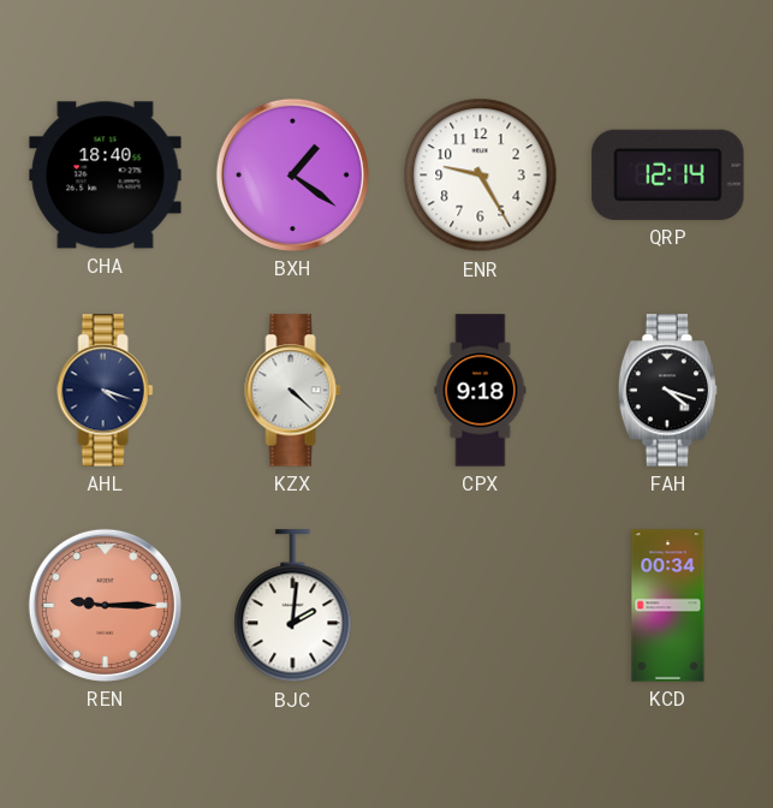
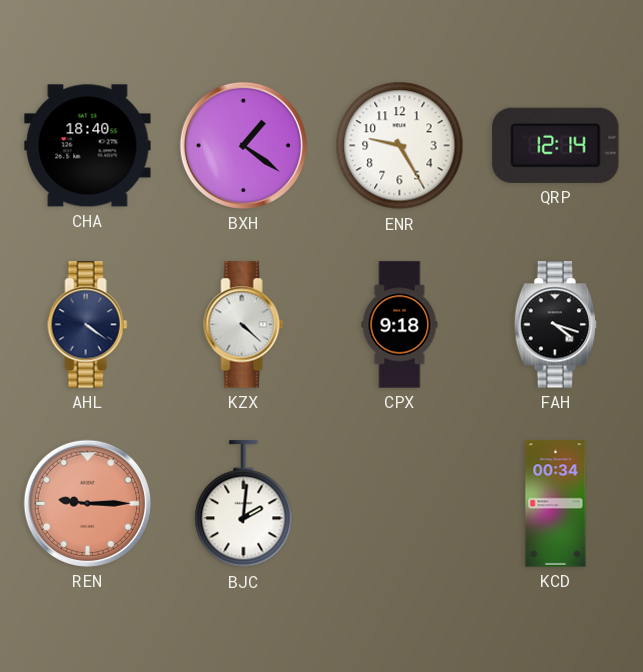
AHL: 4:18 -> 4:21
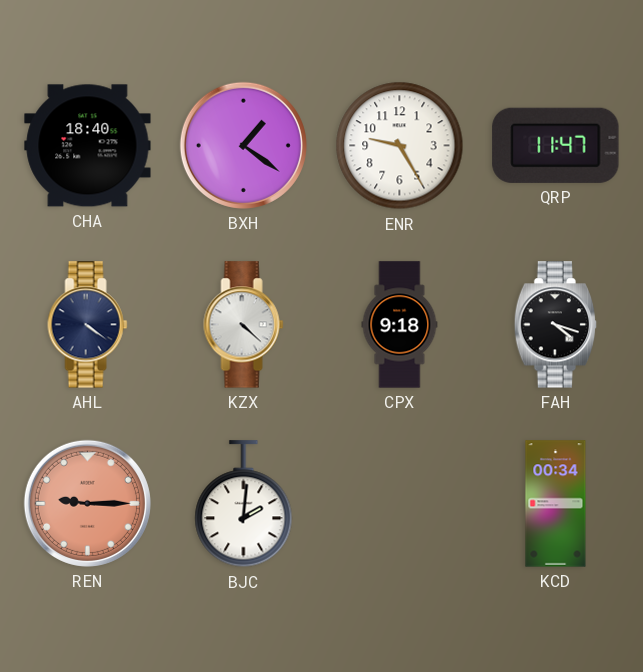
QRP: 12:14 -> 11:47
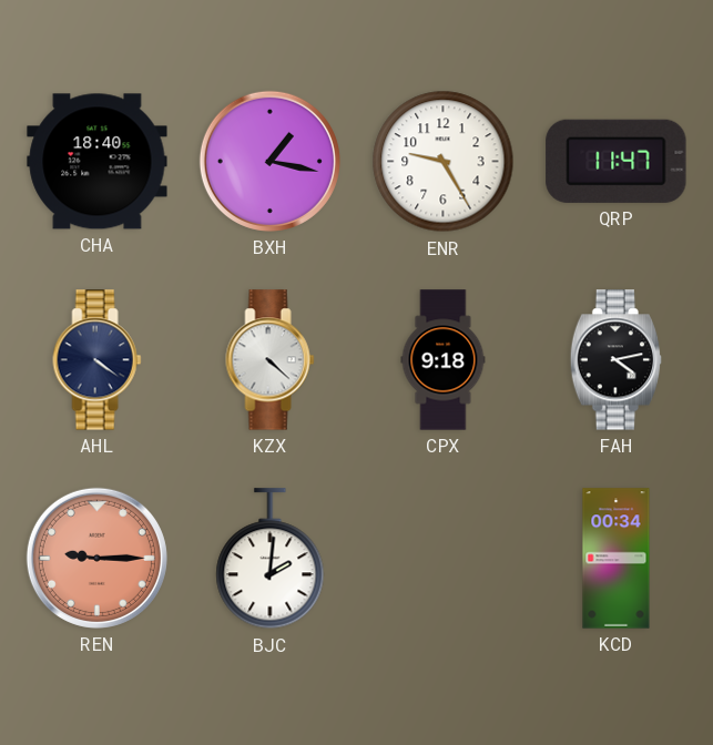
BXH: 1:21 -> 1:17
FAH: 4:18 -> 4:13
